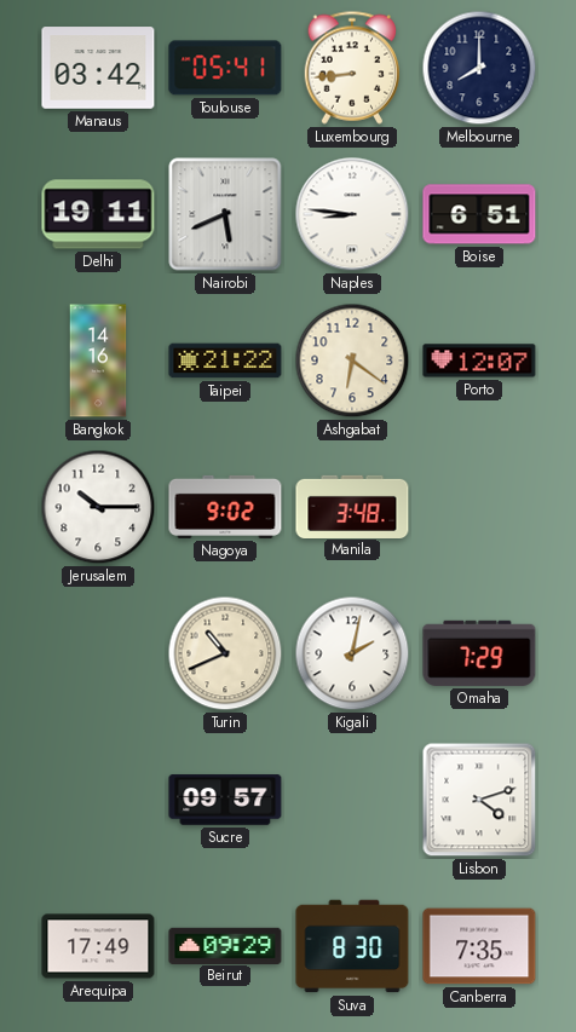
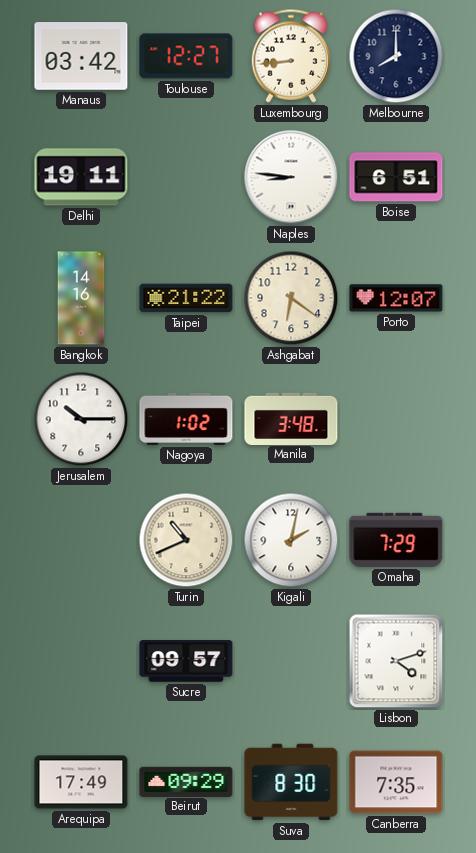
Toulouse: 05:41 -> 12:27
Nairobi: 5:41 -> none
Nagoya: 9:02 -> 1:02
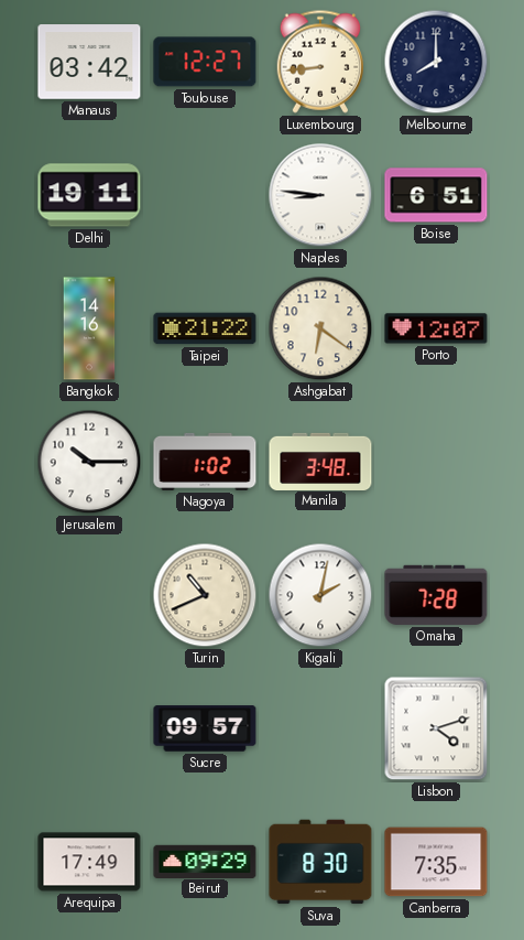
Omaha: 7:29 -> 7:28
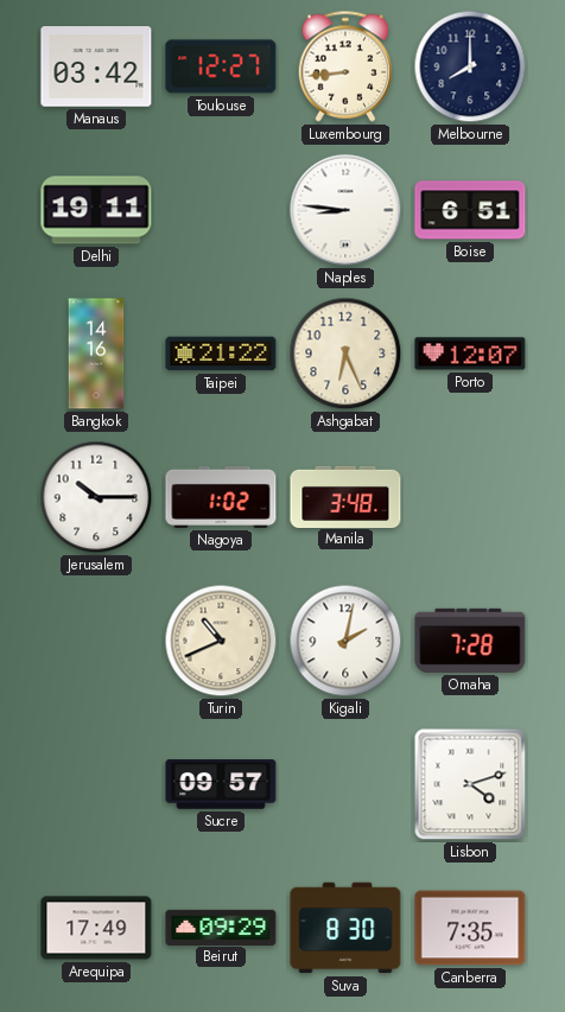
Ashgabat: 6:21 -> 6:26
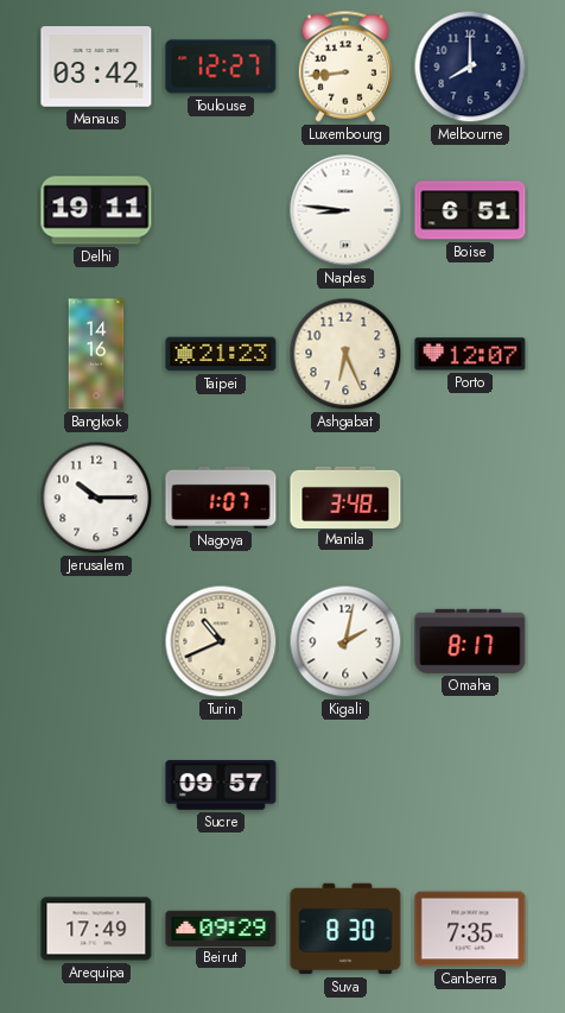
Taipei: 21:22 -> 21:23
Nagoya: 1:02 -> 1:07
Omaha: 7:28 -> 8:17
Lisbon: 4:12 -> none
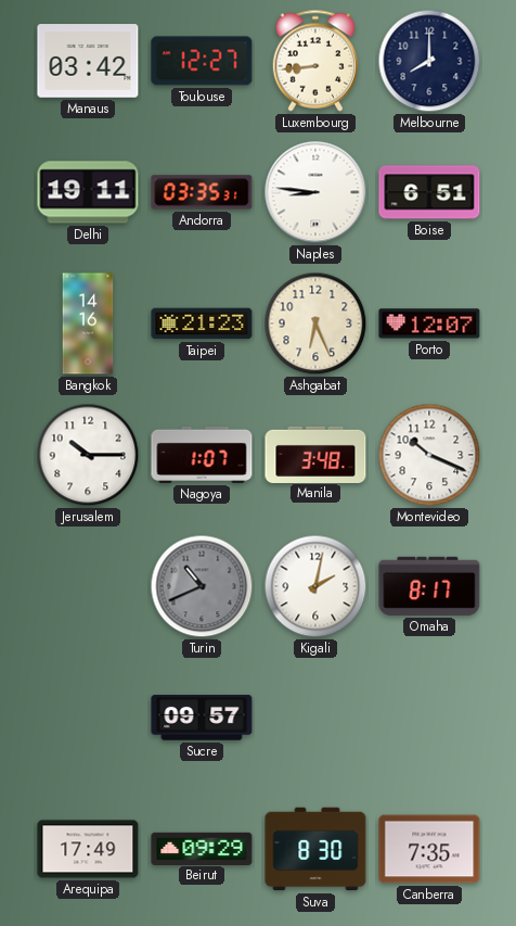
Andorra: none -> 03:35
Montevideo: none -> 10:19
Turin dial: cream -> grey
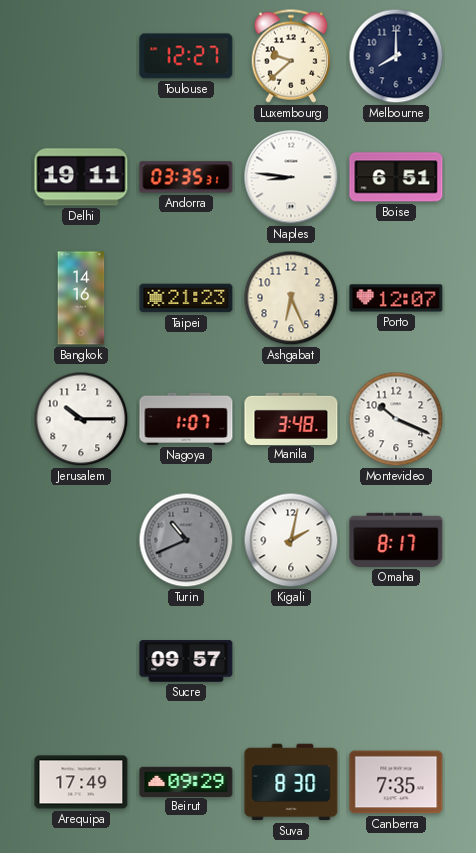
Manaus: 03:42 -> none
Luxembourg: 8:44 -> 9:38
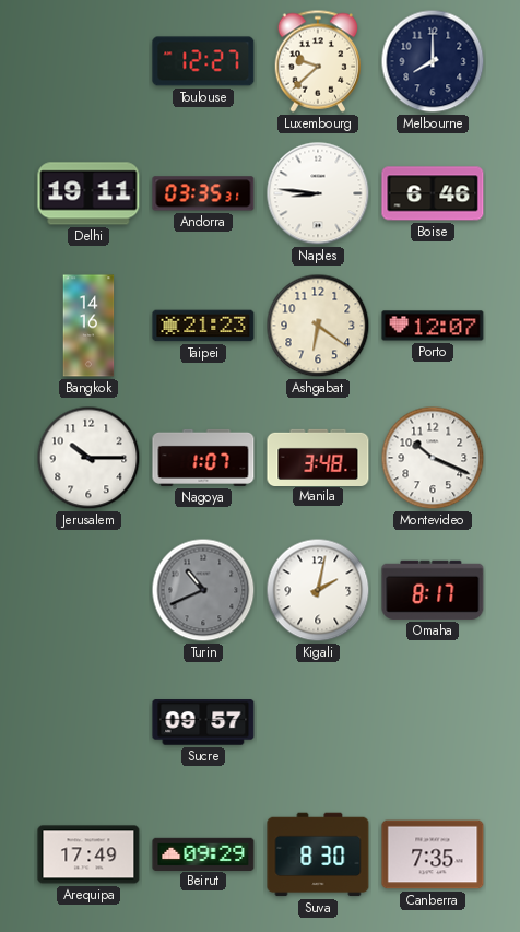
Boise: 6:51 -> 6:46
Ashgabat: 6:26 -> 6:21
